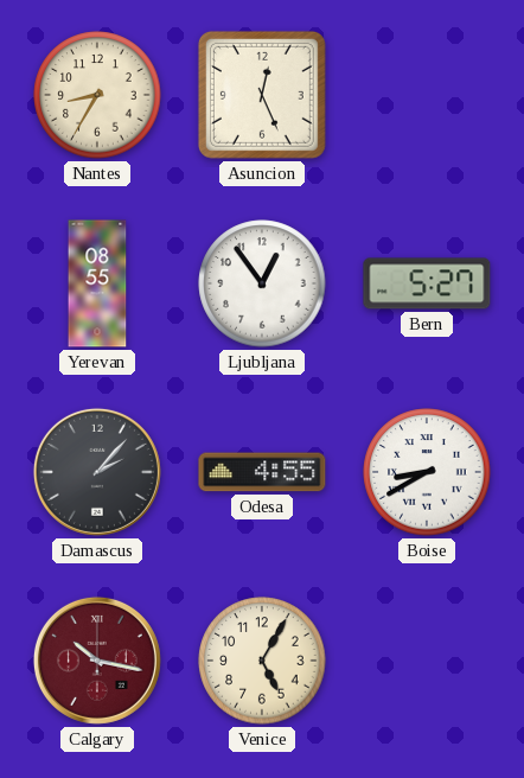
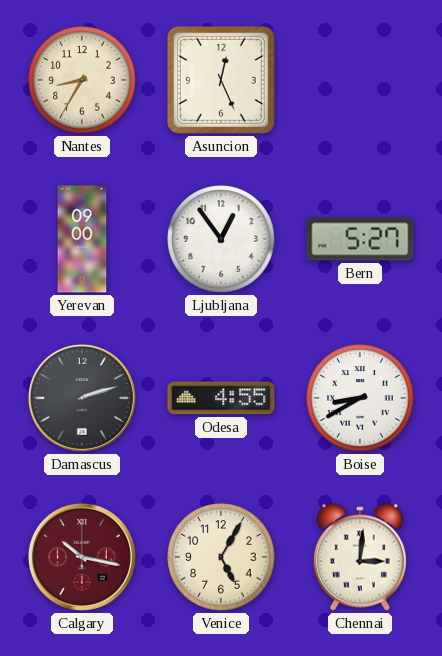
Yerevan: 08:55 -> 09:00
Damascus: 2:07 -> 2:12
Chennai: none -> 3:01
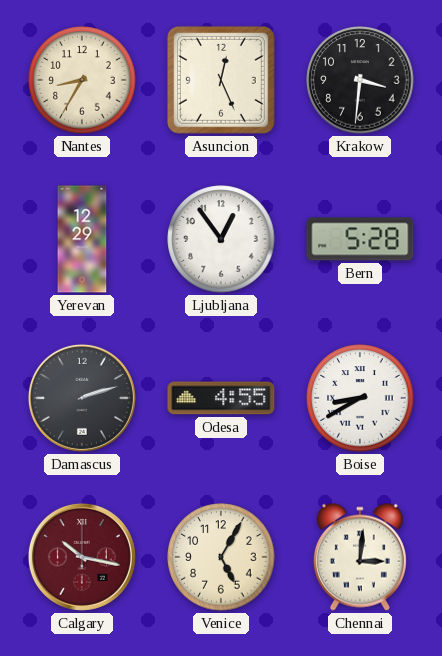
Krakow: none -> 3:31
Yerevan: 09:00 -> 12:29
Bern: 5:27 -> 5:28
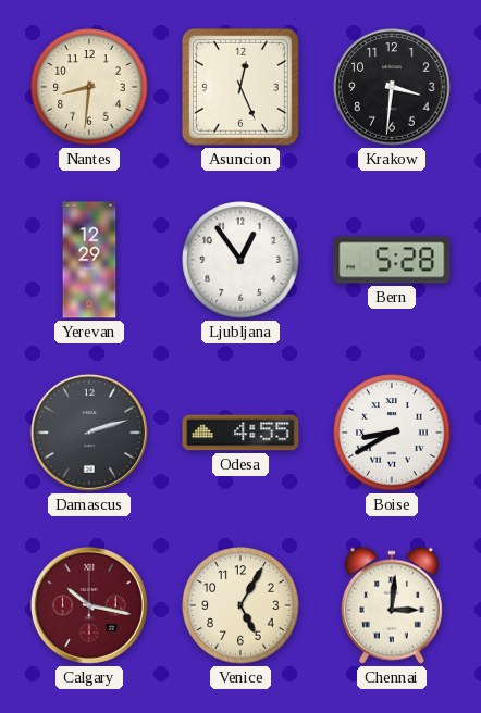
Nantes: 8:35 -> 8:31
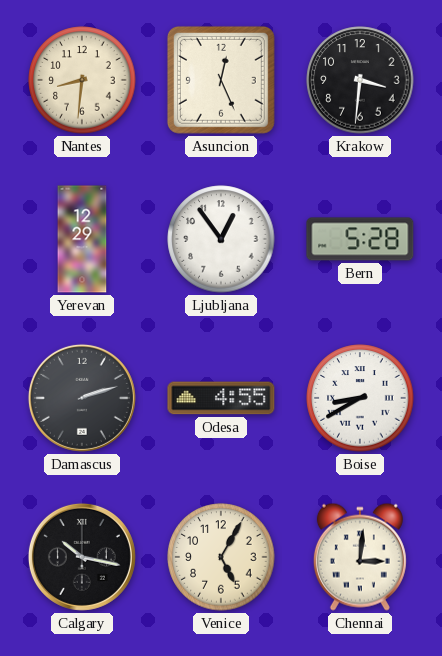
Calgary dial: burgundy -> black
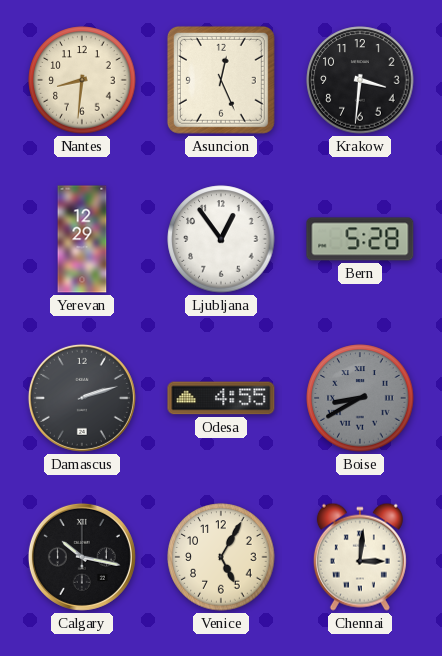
Boise dial: white -> grey
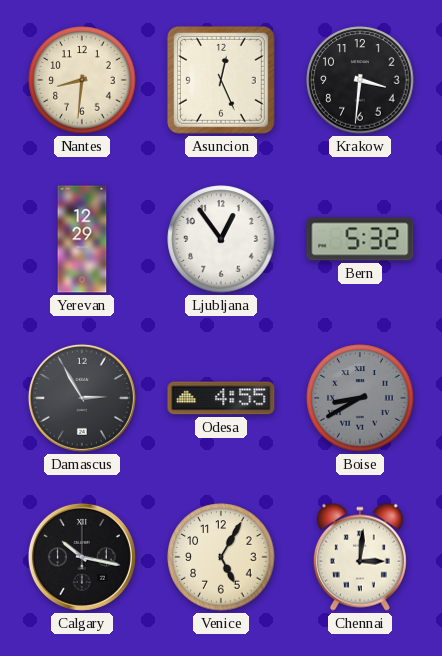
Bern: 5:28 -> 5:32
Damascus: 2:12 -> 2:55
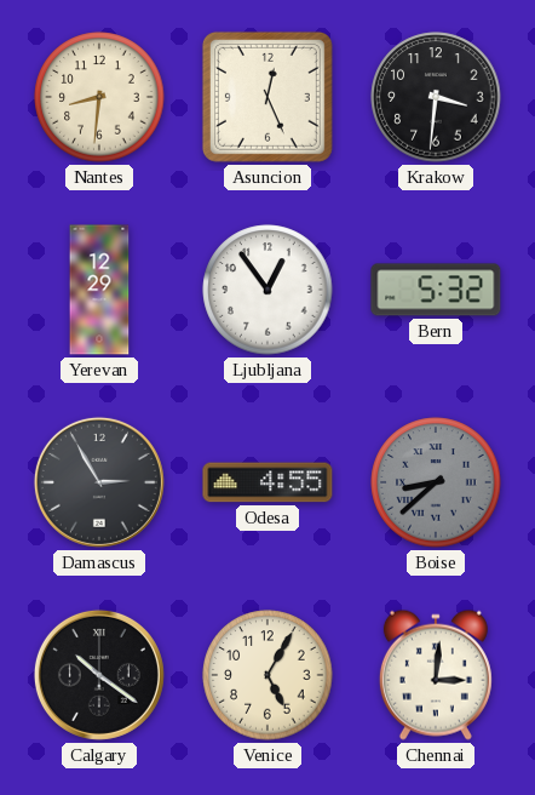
Boise: 8:40 -> 8:38
Calgary: 10:17 -> 10:21
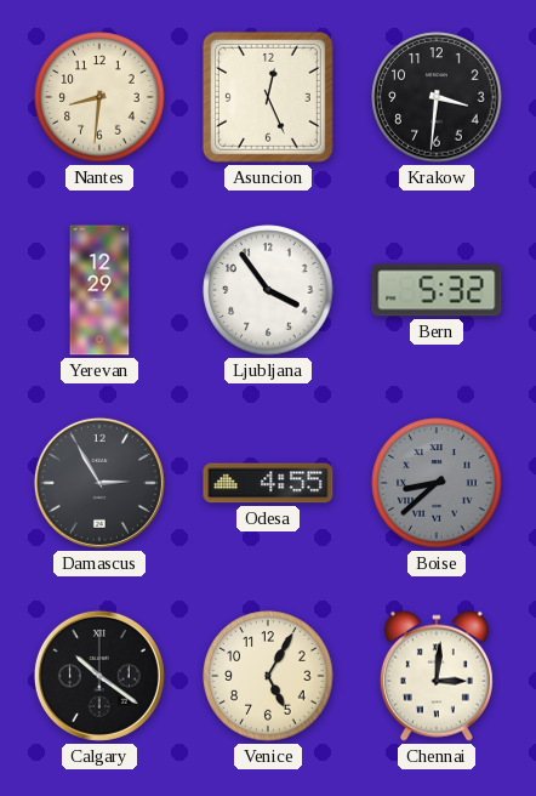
Ljubljana: 12:54 -> 3:54
